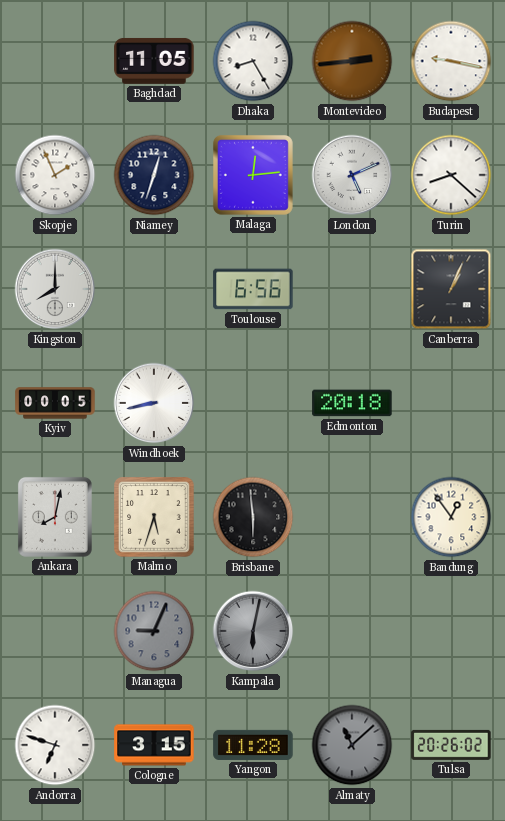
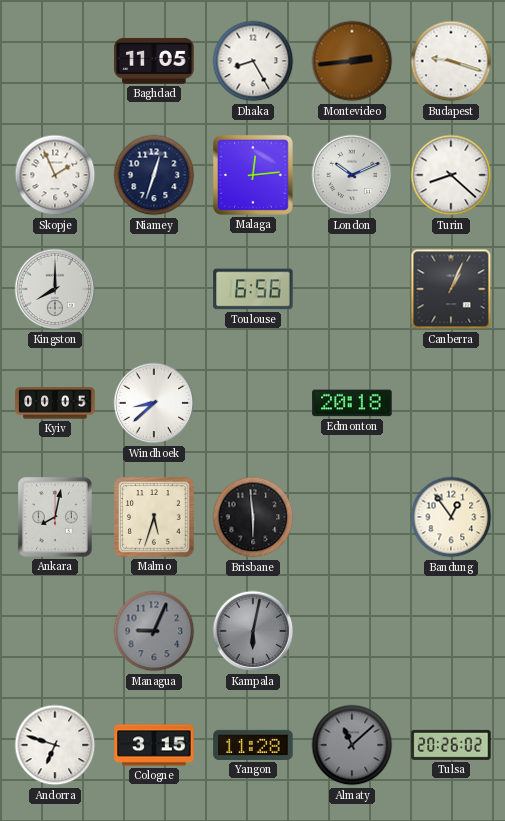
Budapest: 9:17 -> 9:18
London: 5:11 -> 10:11
Windhoek: 8:43 -> 8:38
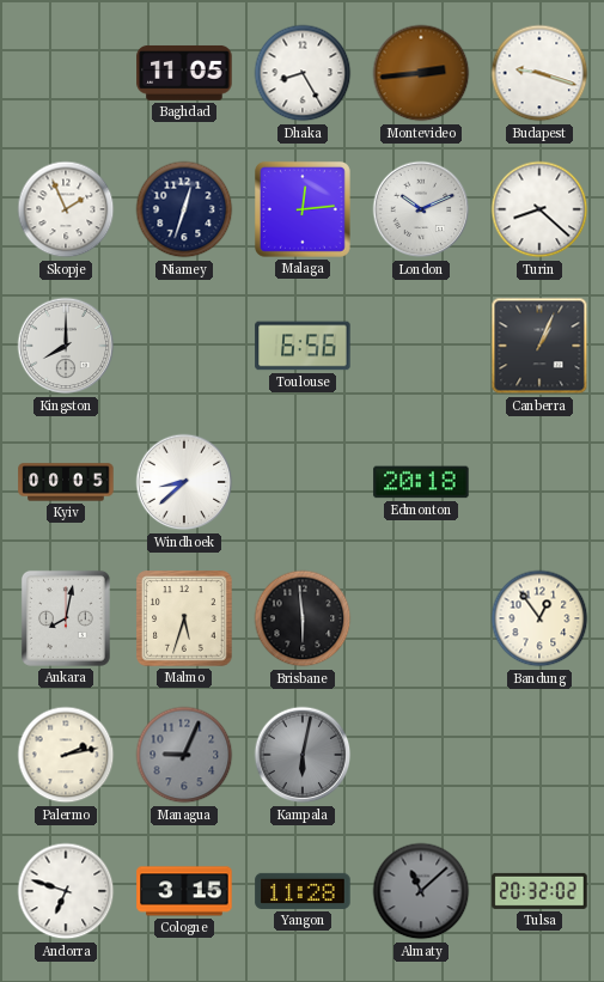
Palermo: none -> 2:13
Tulsa: 20:26 -> 20:32
